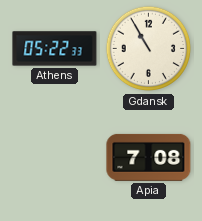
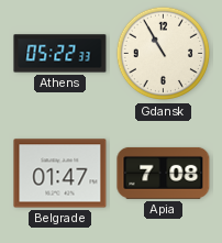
Belgrade: none -> 01:47
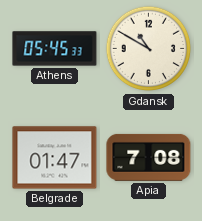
Athens: 05:22 -> 05:45
Gdansk: 10:55 -> 10:50
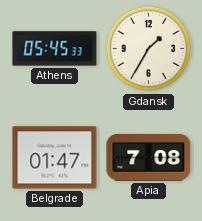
Gdansk: 10:50 -> 1:35
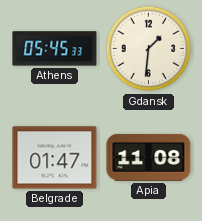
Gdansk: 1:35 -> 1:31
Apia: 7:08 -> 11:08
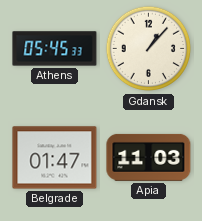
Gdansk: 1:31 -> 1:07
Apia: 11:08 -> 11:03
